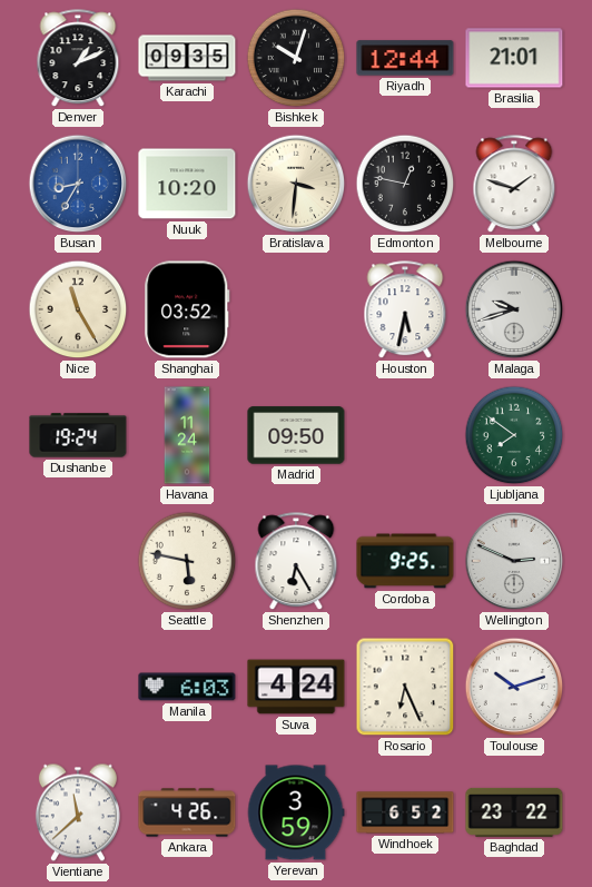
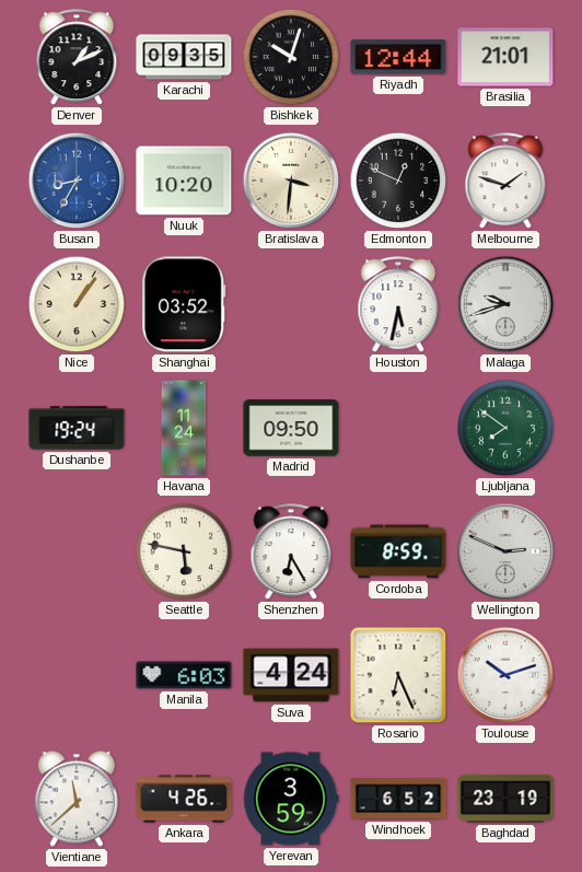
Edmonton: 12:47 -> 12:49
Nice: 11:25 -> 1:06
Cordoba: 9:25 -> 8:59
Baghdad: 23:22 -> 23:19
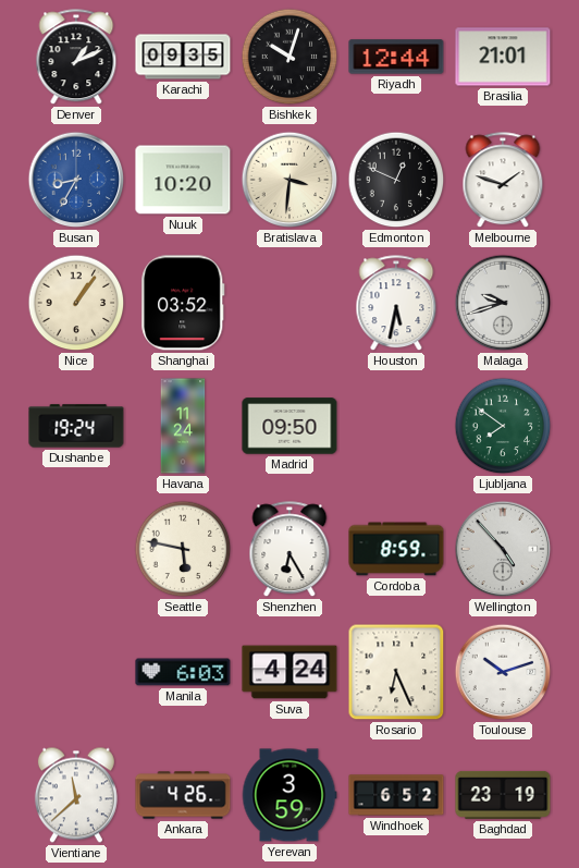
Wellington: 2:49 -> 4:53
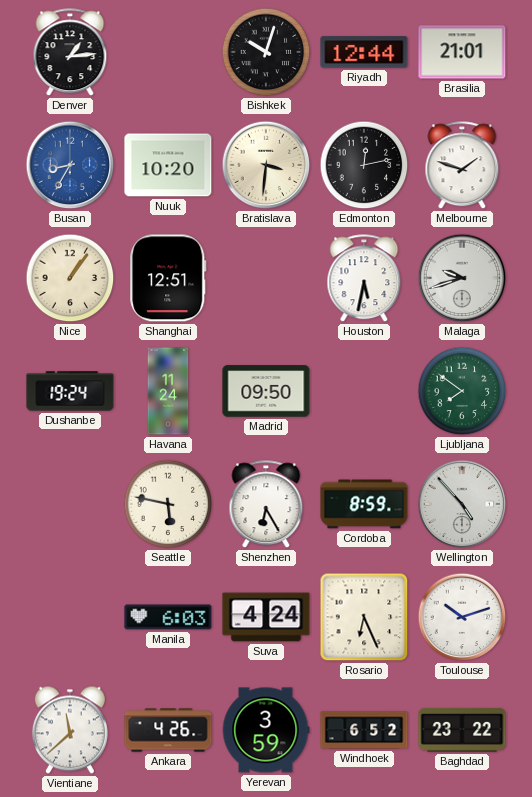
Denver: 1:11 -> 1:14
Karachi: 09:35 -> none
Edmonton: 12:49 -> 12:13
Shanghai: 03:52 -> 12:51
Baghdad: 23:19 -> 23:22
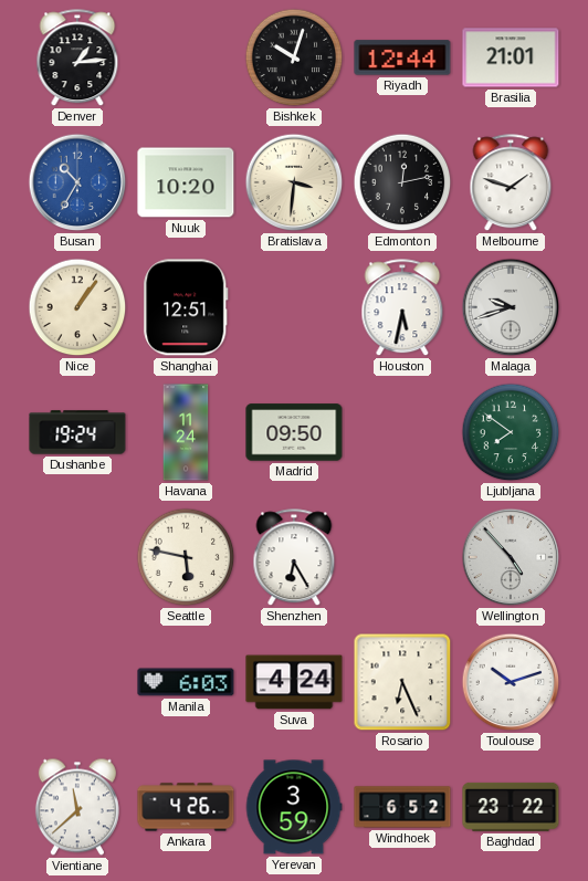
Busan: 8:35 -> 10:35
Cordoba: 8:59 -> none
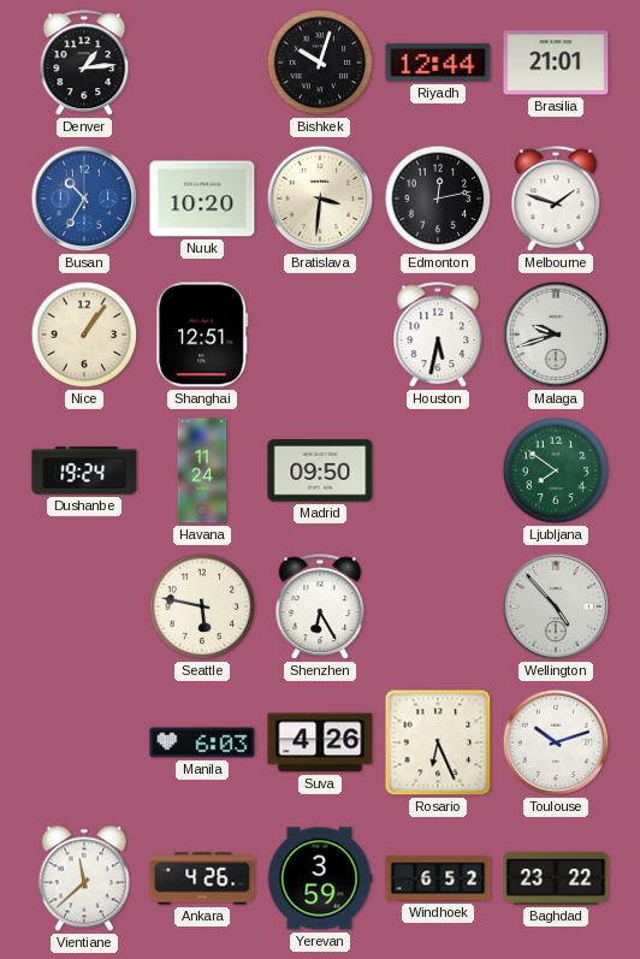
Suva: 4:24 -> 4:26
